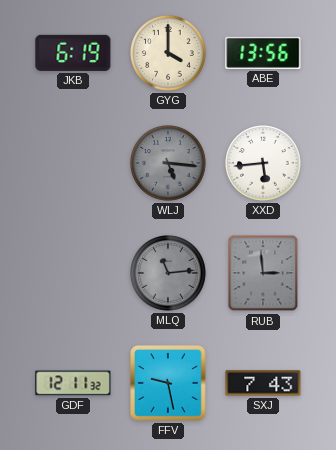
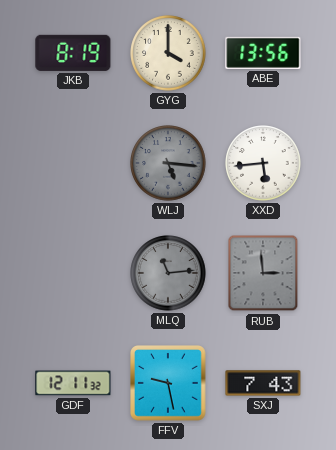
JKB: 6:19 -> 8:19
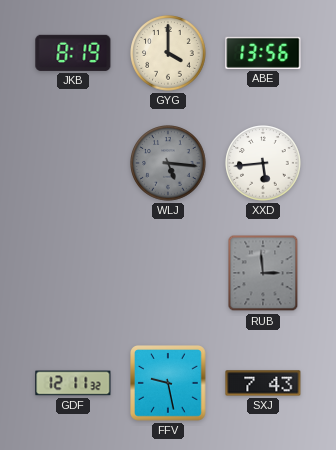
MLQ: 11:14 -> none
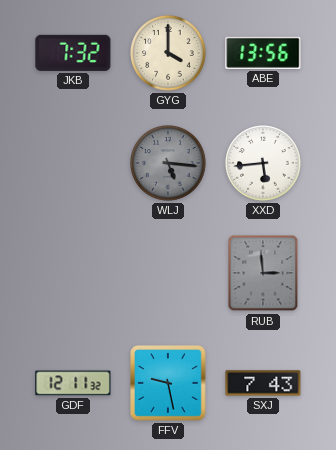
JKB: 8:19 -> 7:32
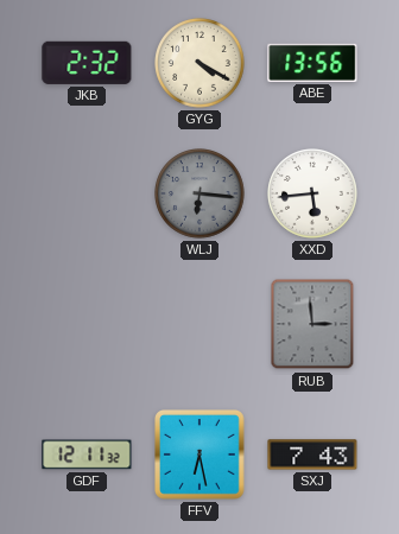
JKB: 7:32 -> 2:32
GYG: 4:00 -> 4:20
WLJ: 5:16 -> 6:16
FFV: 9:28 -> 6:28
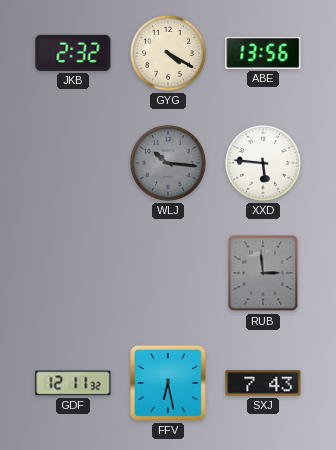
WLJ: 6:16 -> 10:16
XXD: 5:44 -> 5:46
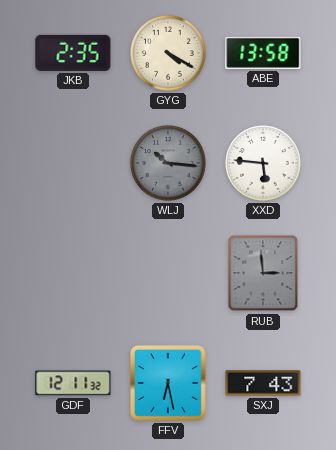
JKB: 2:32 -> 2:35
ABE: 13:56 -> 13:58
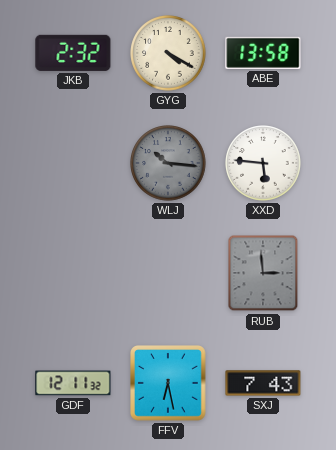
JKB: 2:35 -> 2:32
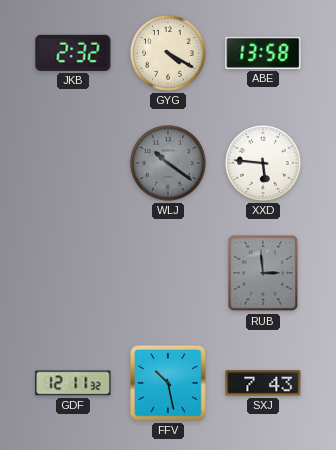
WLJ: 10:16 -> 10:21
FFV: 6:28 -> 10:28
